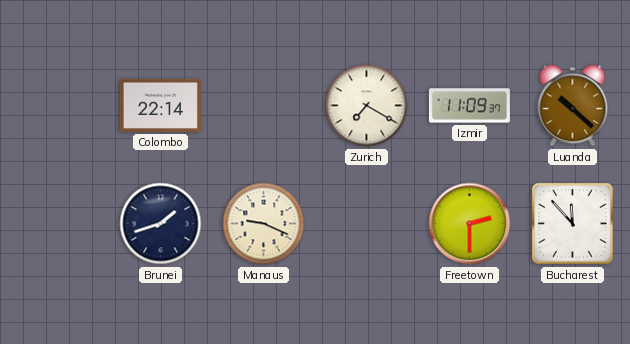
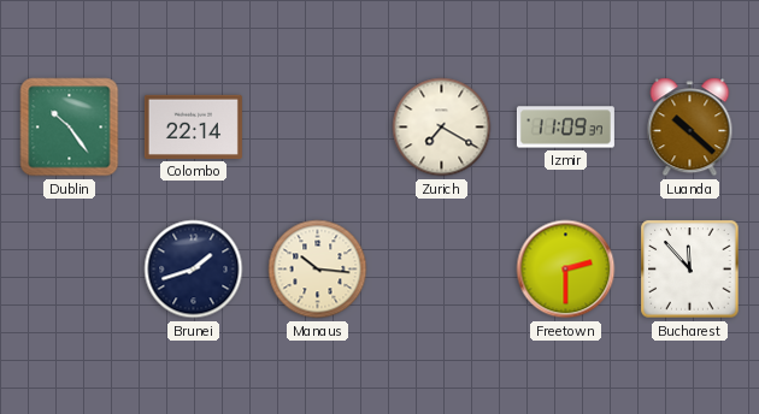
Dublin: none -> 10:24
Manaus: 9:19 -> 10:16
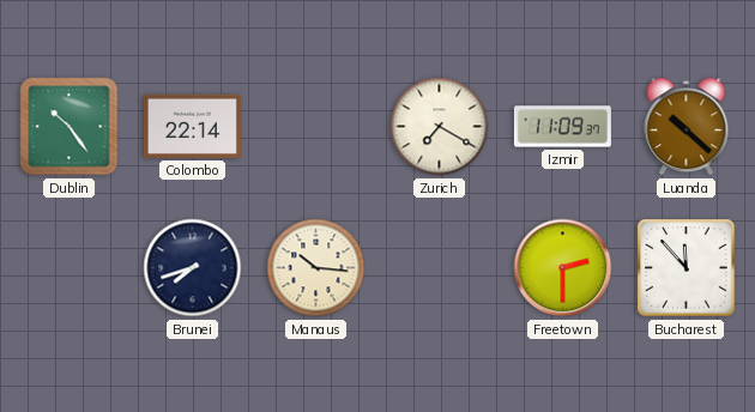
Brunei: 1:42 -> 7:42
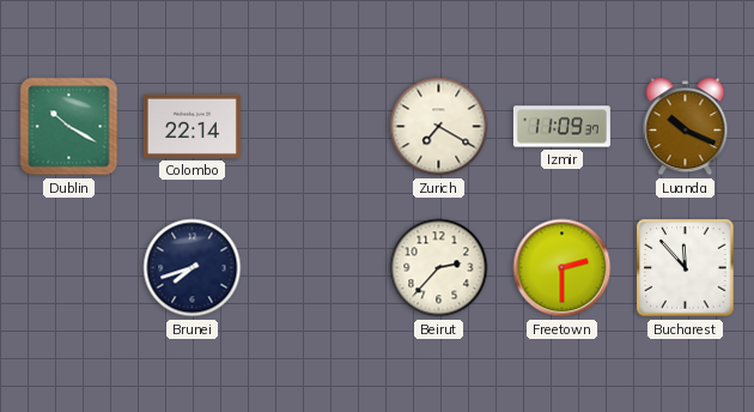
Dublin: 10:24 -> 10:20
Luanda: 10:22 -> 10:19
Manaus: 10:16 -> none
Beirut: none -> 2:37
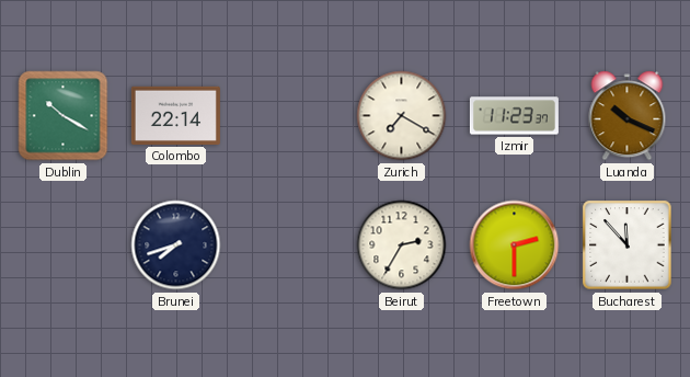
Izmir: 11:09 -> 11:23
Beirut: 2:37 -> 2:35
